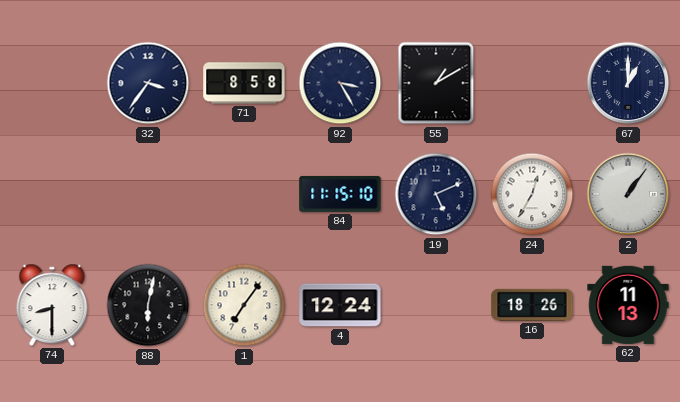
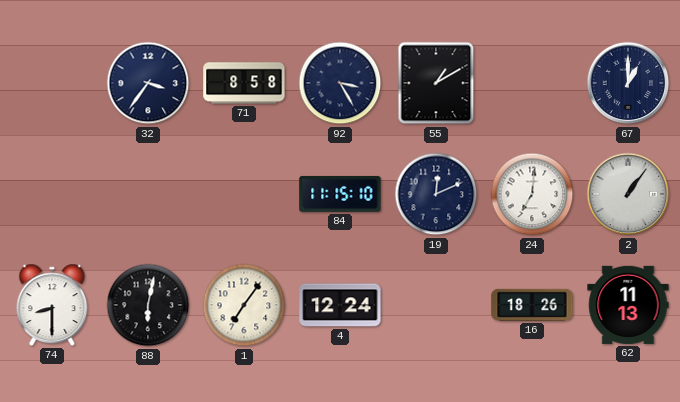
19: 5:11 -> 12:11
24: 12:35 -> 7:01
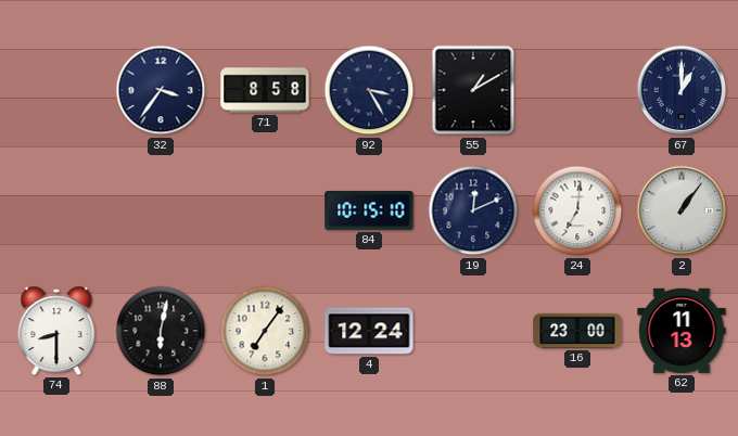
84: 11:15 -> 10:15
16: 18:26 -> 23:00
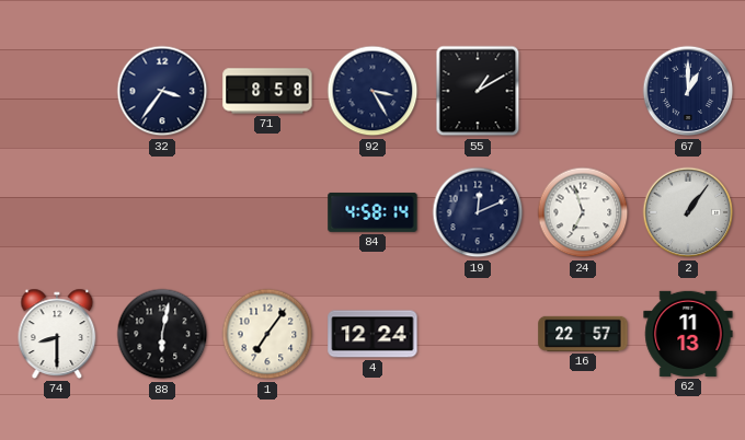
84: 10:15 -> 4:58
24: 7:01 -> 6:57
16: 23:00 -> 22:57
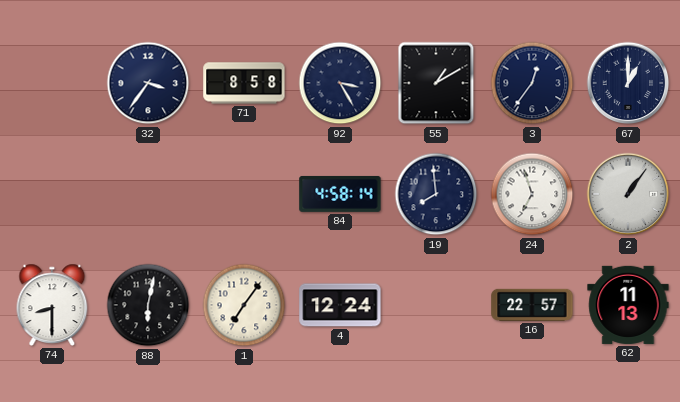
3: none -> 12:36
19: 12:11 -> 7:59
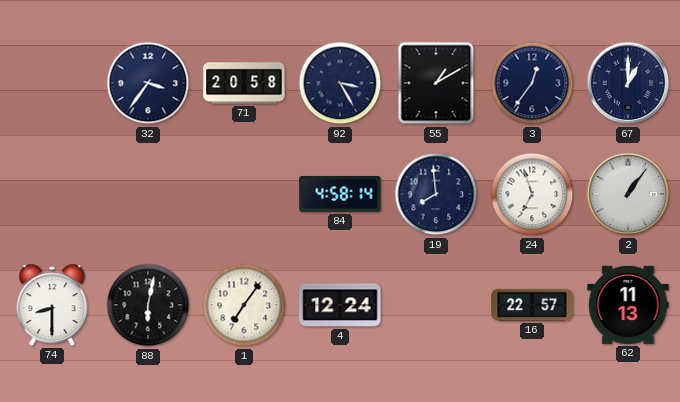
71: 8:58 -> 20:58
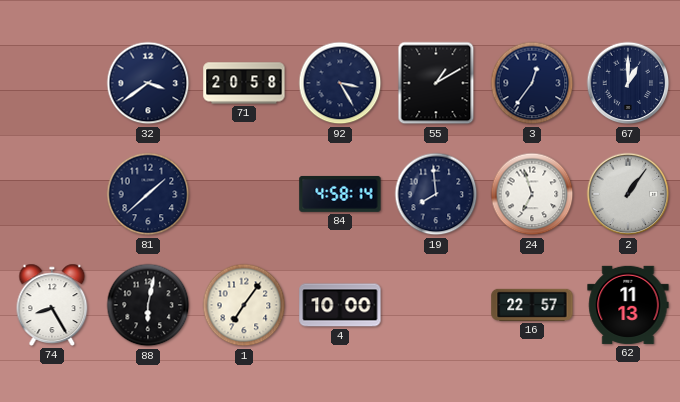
32: 3:36 -> 3:39
81: none -> 1:38
74: 8:30 -> 8:25
4: 12:24 -> 10:00
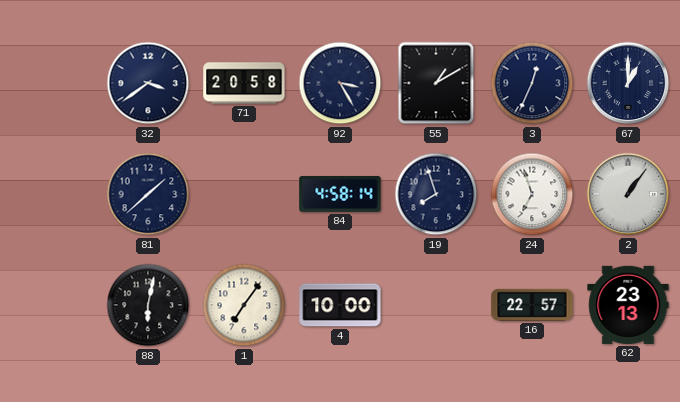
3: 12:36 -> 12:34
19: 7:59 -> 7:57
74: 8:25 -> none
62: 11:13 -> 23:13
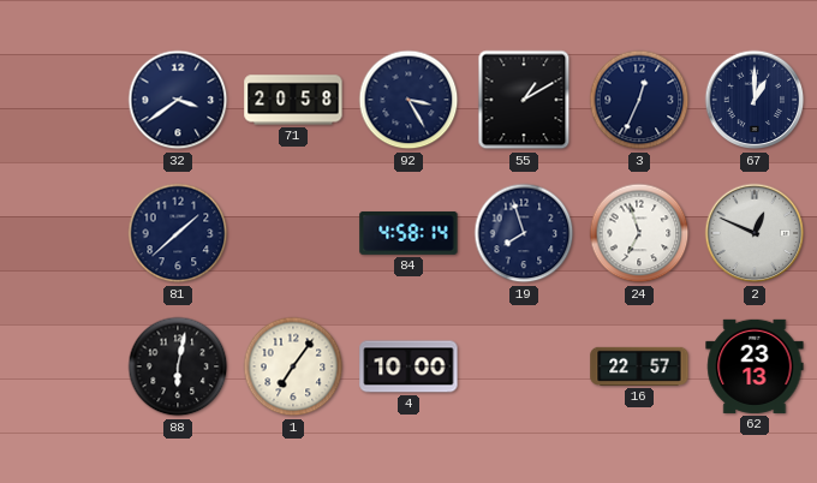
2: 1:06 -> 12:49
